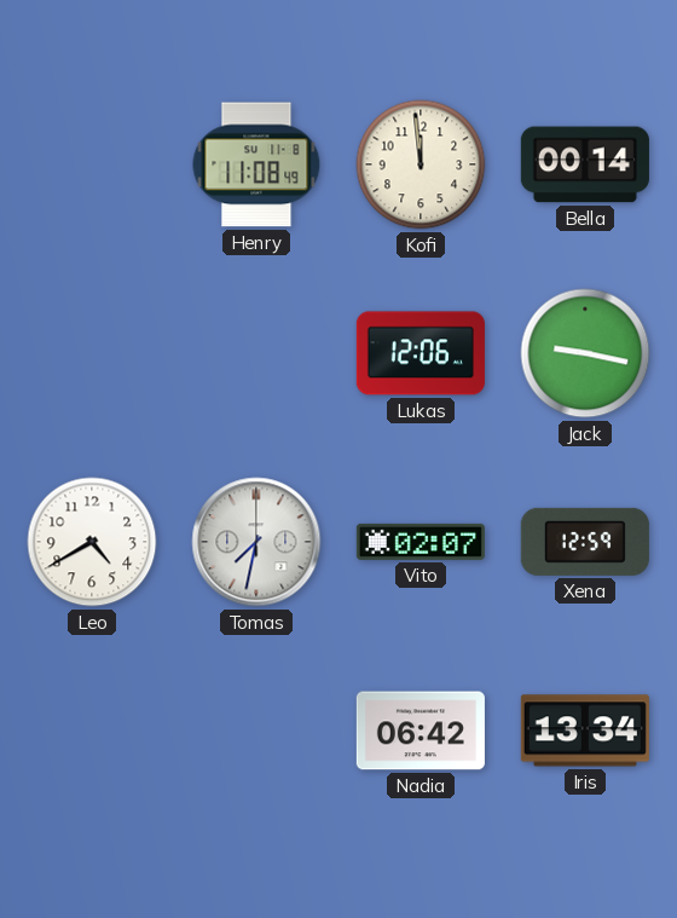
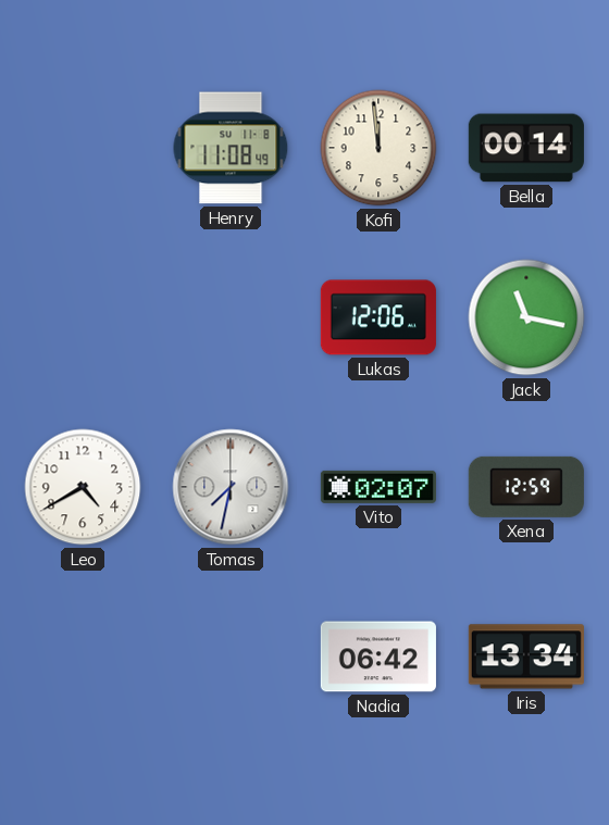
Jack: 9:17 -> 11:17
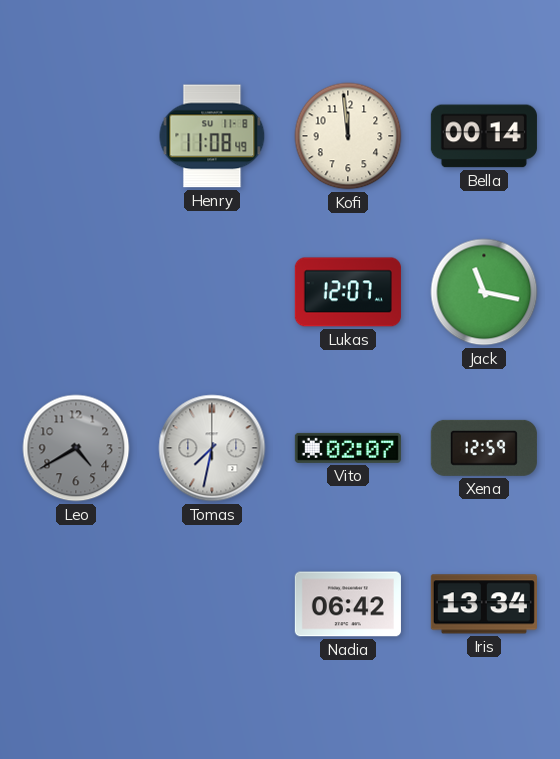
Lukas: 12:06 -> 12:07
Leo dial: white -> grey
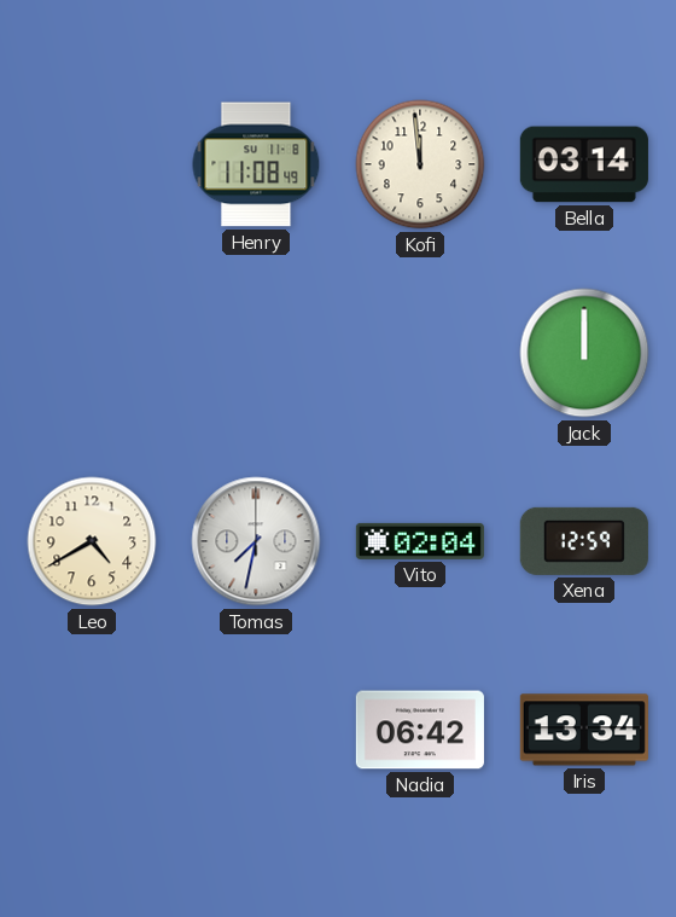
Bella: 00:14 -> 03:14
Lukas: 12:07 -> none
Jack: 11:17 -> 12:00
Leo dial: grey -> cream
Vito: 02:07 -> 02:04
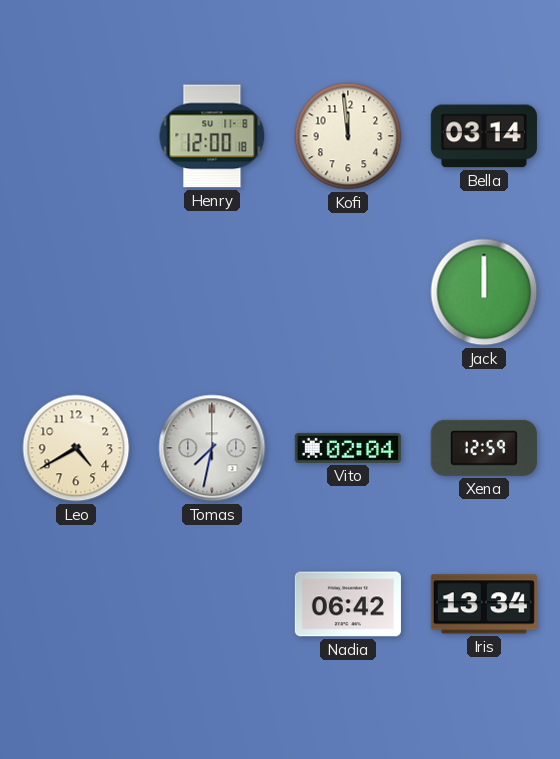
Henry: 11:08 -> 12:00
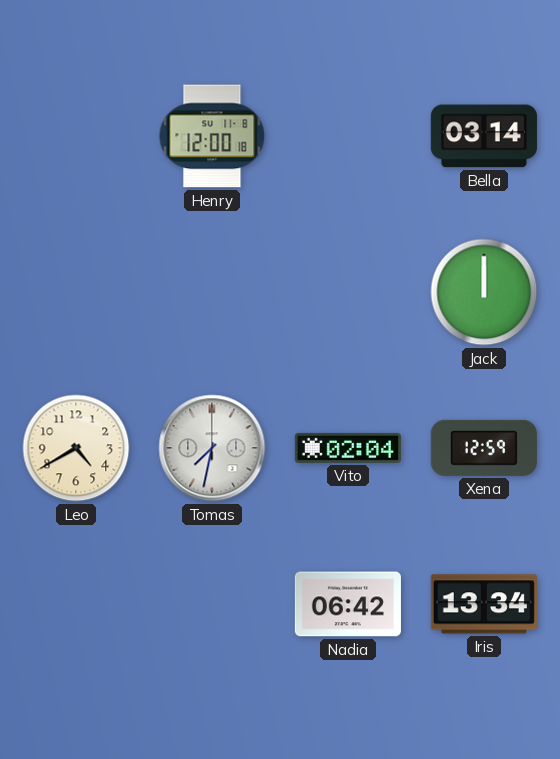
Kofi: 11:59 -> none
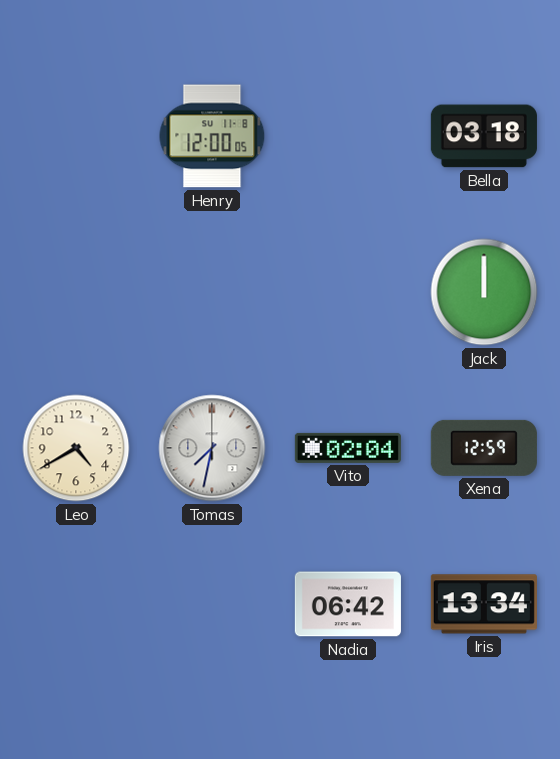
Henry: 12:00:18 -> 12:00:05
Bella: 03:14 -> 03:18
